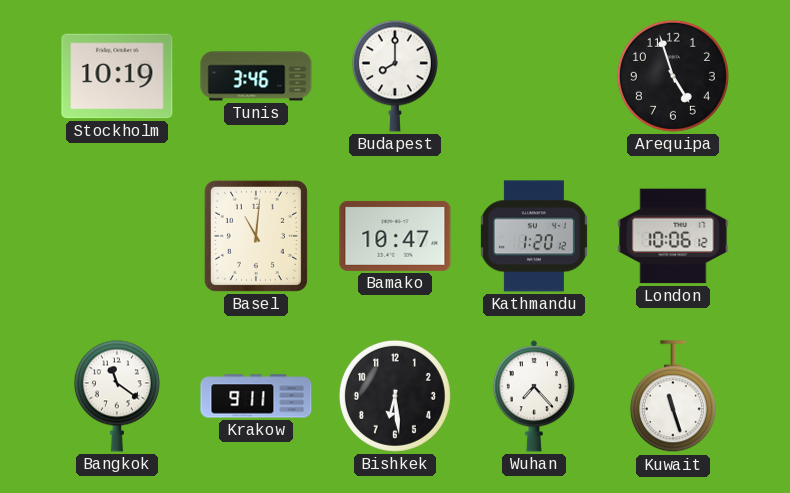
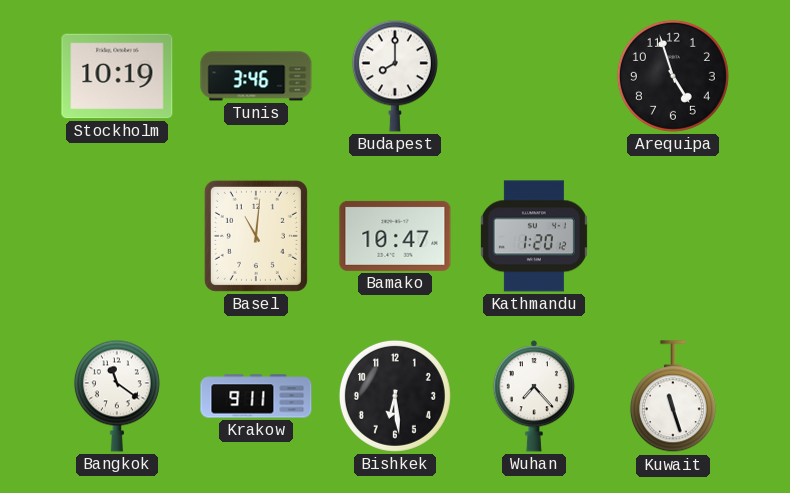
London: 10:06 -> none
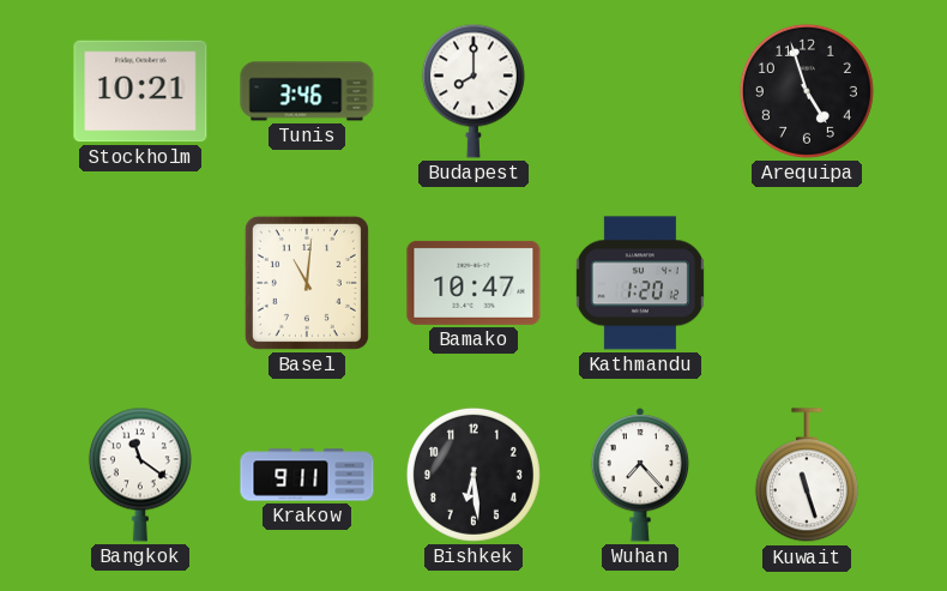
Stockholm: 10:19 -> 10:21
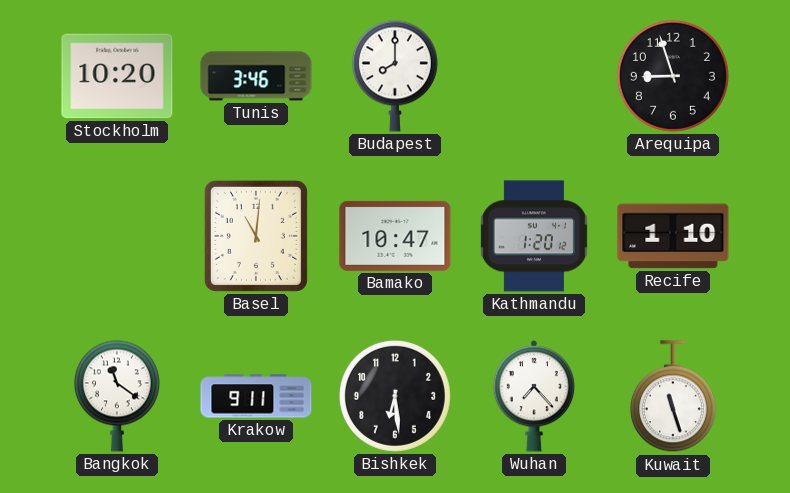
Stockholm: 10:21 -> 10:20
Arequipa: 4:57 -> 8:57
Recife: none -> 1:10
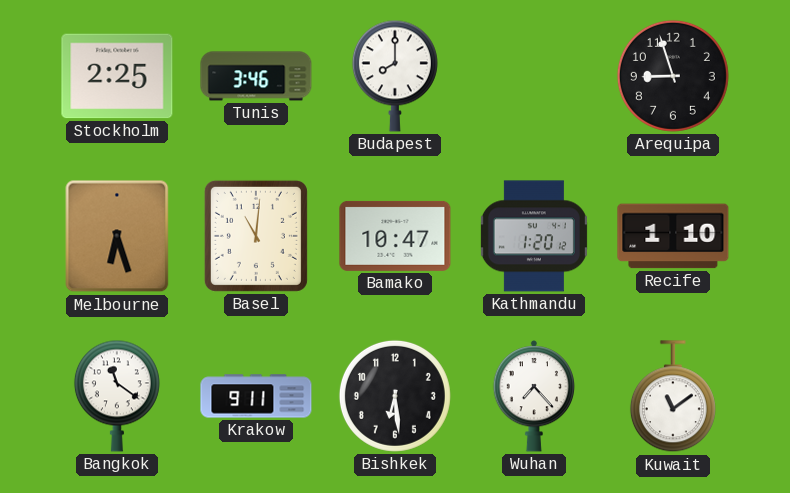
Stockholm: 10:20 -> 2:25
Melbourne: none -> 6:27
Kuwait: 11:27 -> 11:09
